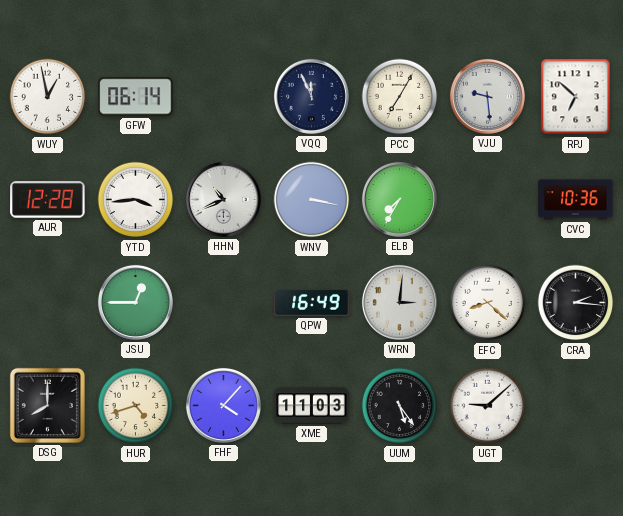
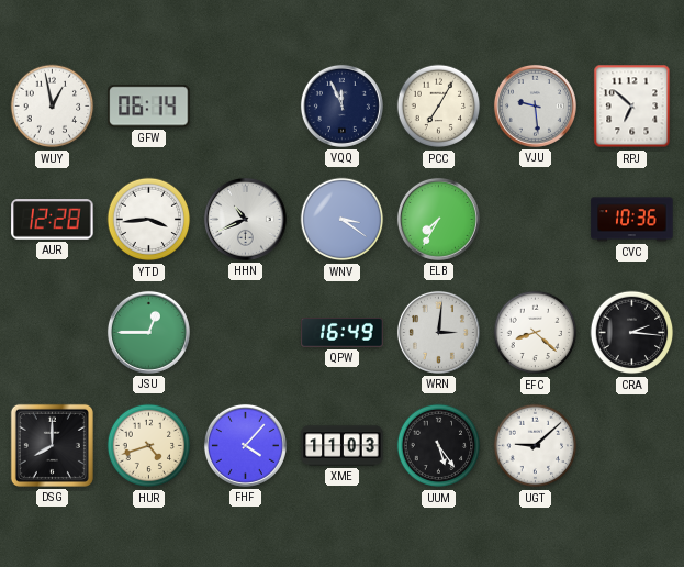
WNV: 3:17 -> 3:21
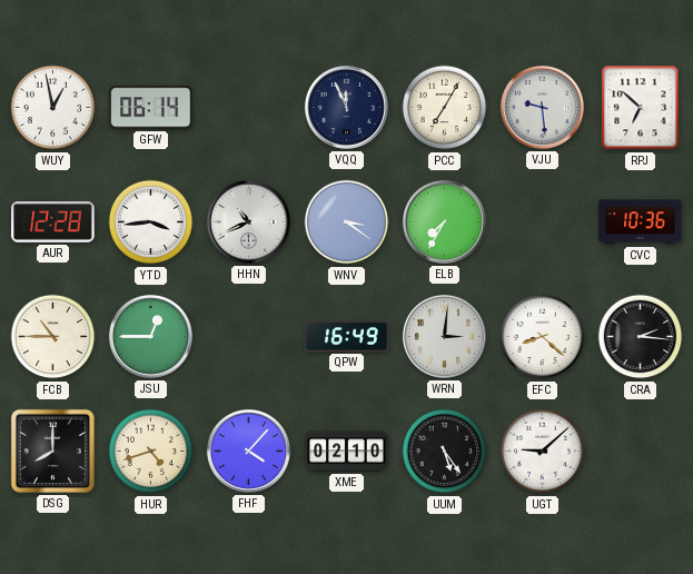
FCB: none -> 10:45
XME: 11:03 -> 02:10
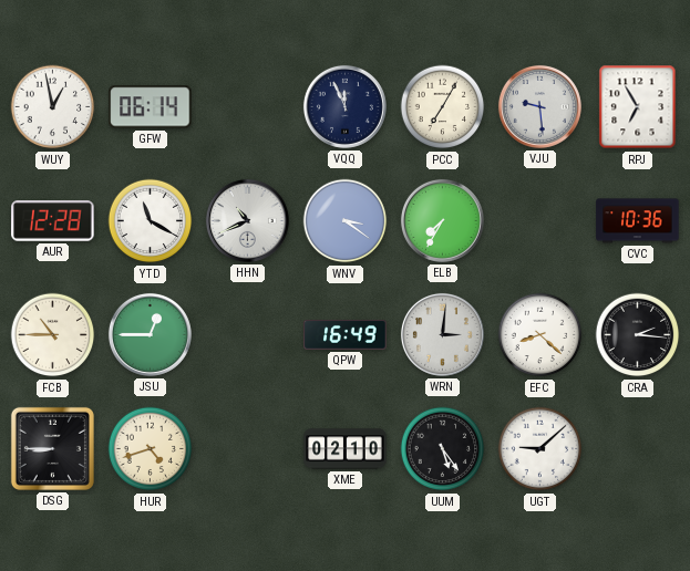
RPJ: 6:52 -> 6:55
YTD: 3:44 -> 11:20
DSG: 8:00 -> 8:45
FHF: 4:07 -> none
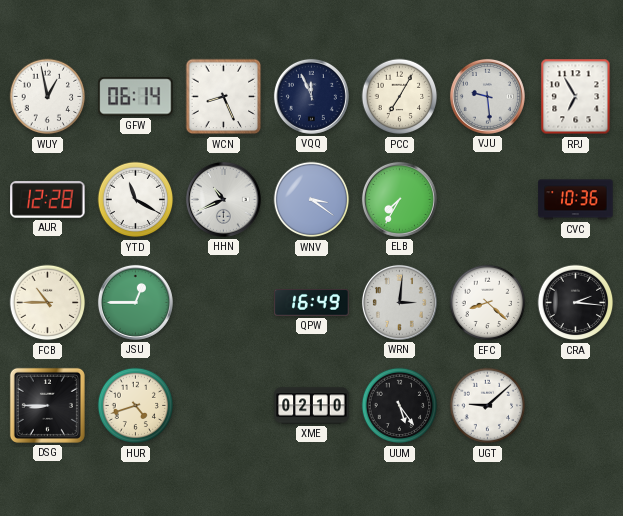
WCN: none -> 8:26
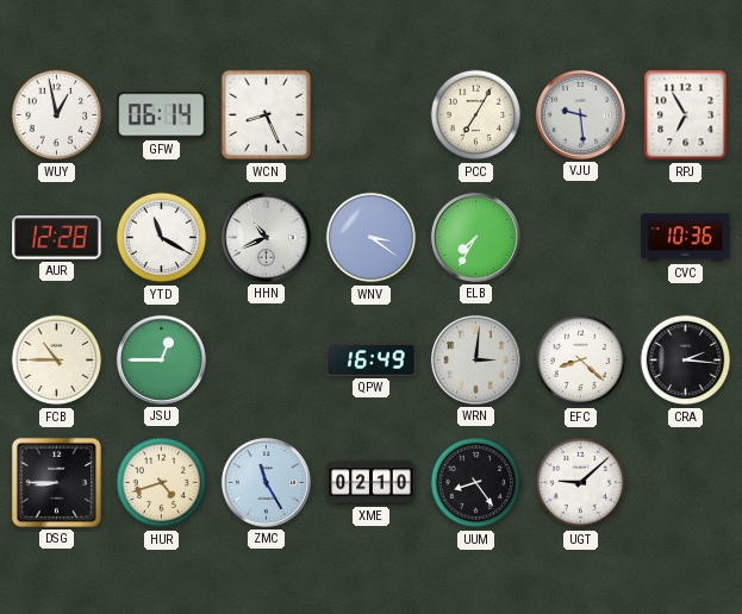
VQQ: 11:56 -> none
ZMC: none -> 11:25
UUM: 5:24 -> 8:24
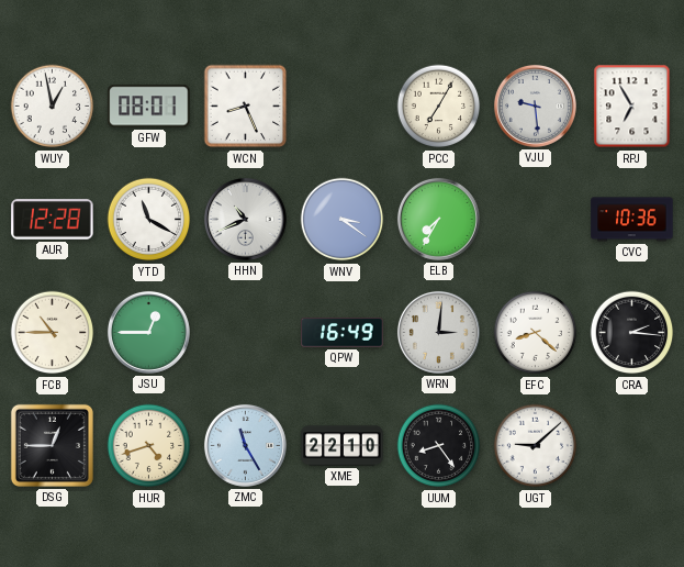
GFW: 06:14 -> 08:01
DSG: 8:45 -> 12:45
XME: 02:10 -> 22:10
